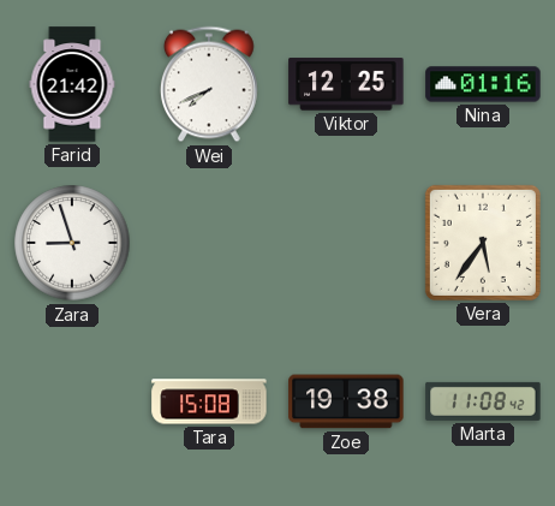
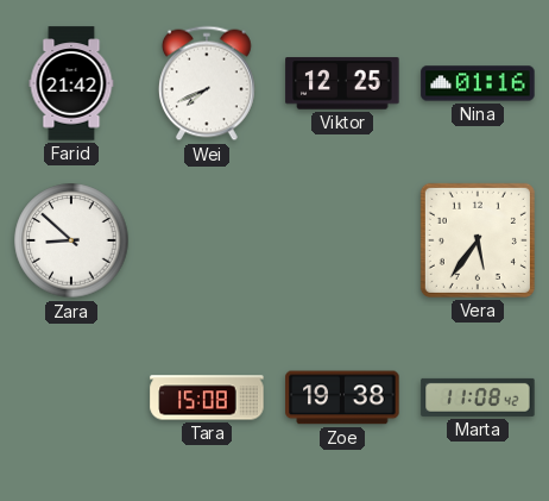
Zara: 8:57 -> 8:52
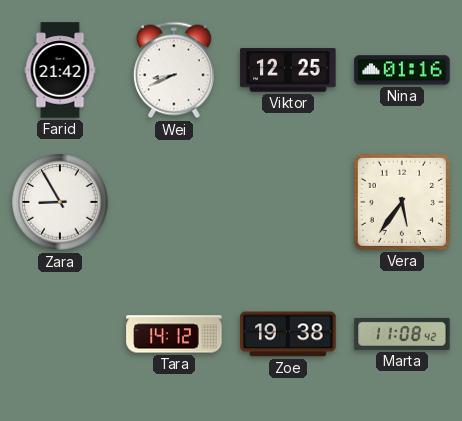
Wei: 7:41 -> 8:41
Zara: 8:52 -> 8:55
Tara: 15:08 -> 14:12
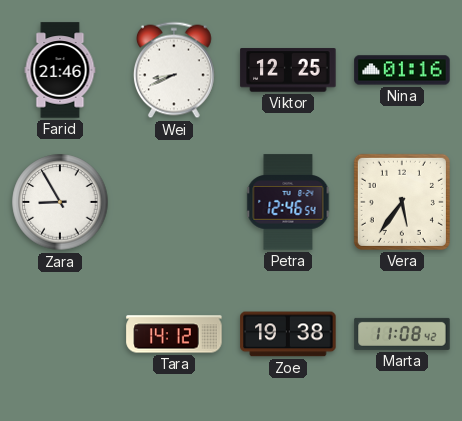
Farid: 21:42 -> 21:46
Petra: none -> 12:46
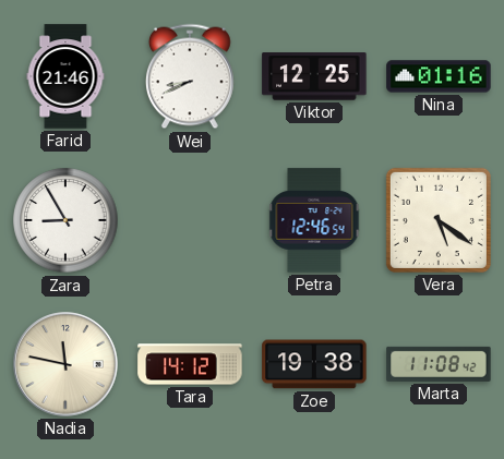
Vera: 5:36 -> 5:21
Nadia: none -> 11:47
